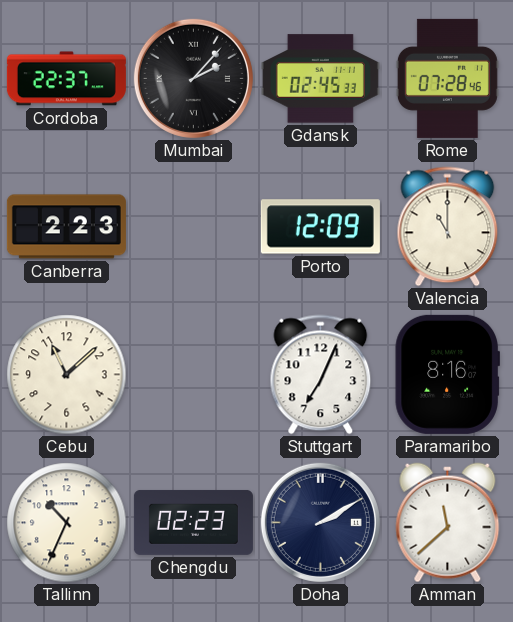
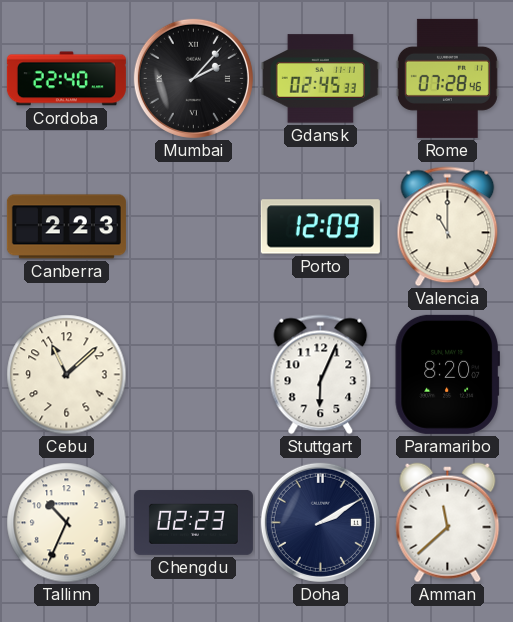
Cordoba: 22:37 -> 22:40
Stuttgart: 7:04 -> 6:04
Paramaribo: 8:16 -> 8:20
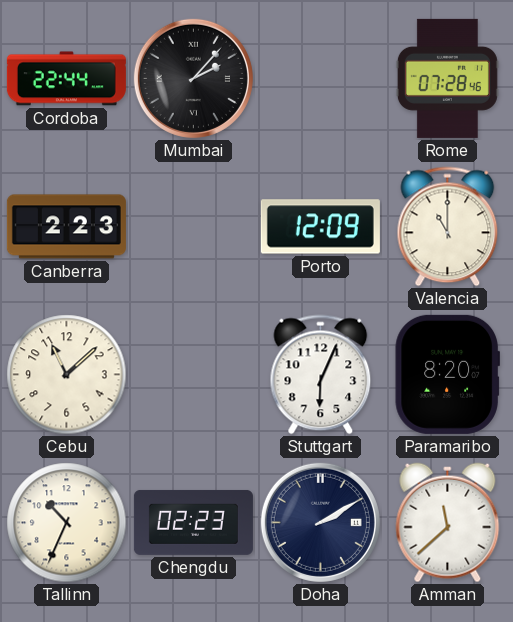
Cordoba: 22:40 -> 22:44
Gdansk: 02:45 -> none
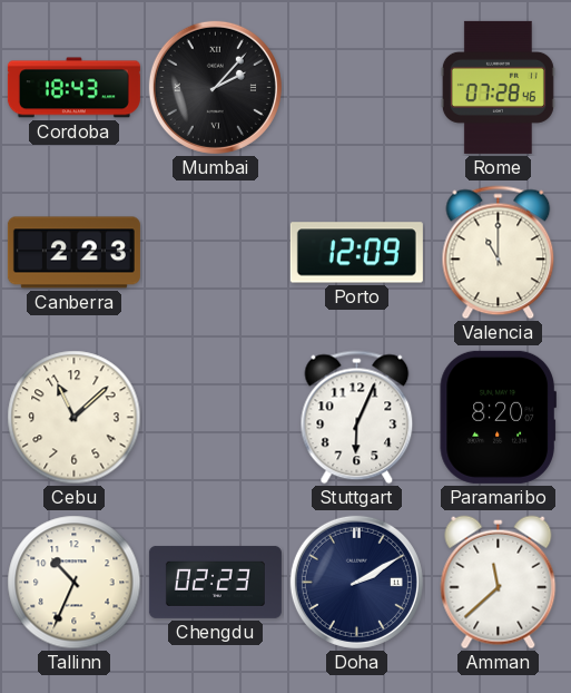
Cordoba: 22:44 -> 18:43
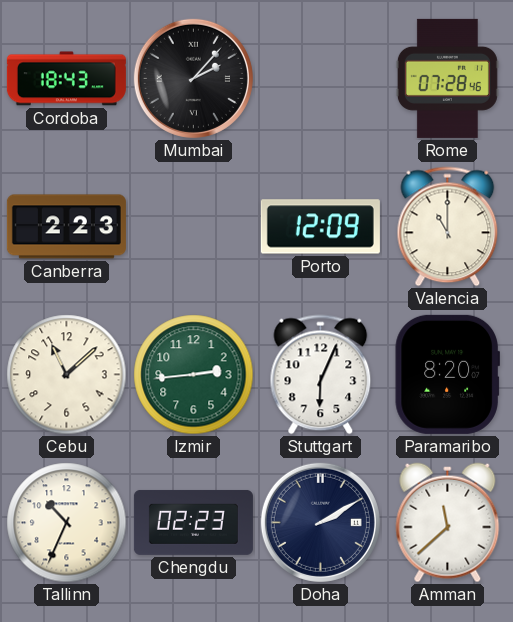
Izmir: none -> 2:44
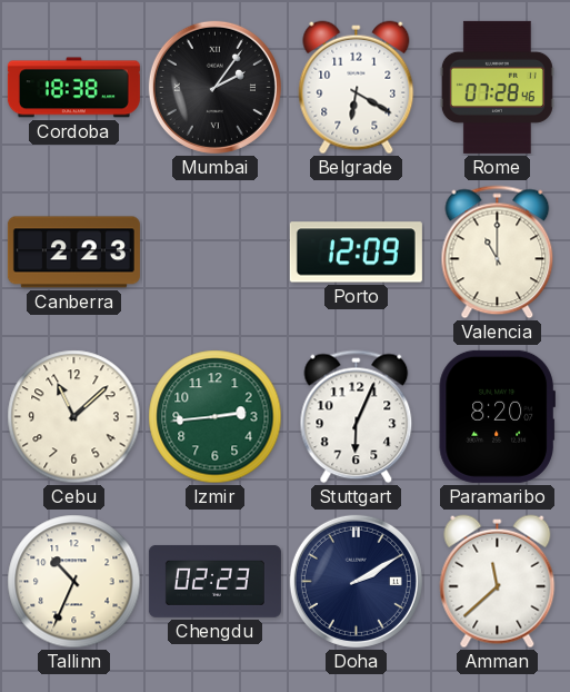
Cordoba: 18:43 -> 18:38
Mumbai: 2:07 -> 2:06
Belgrade: none -> 6:20
